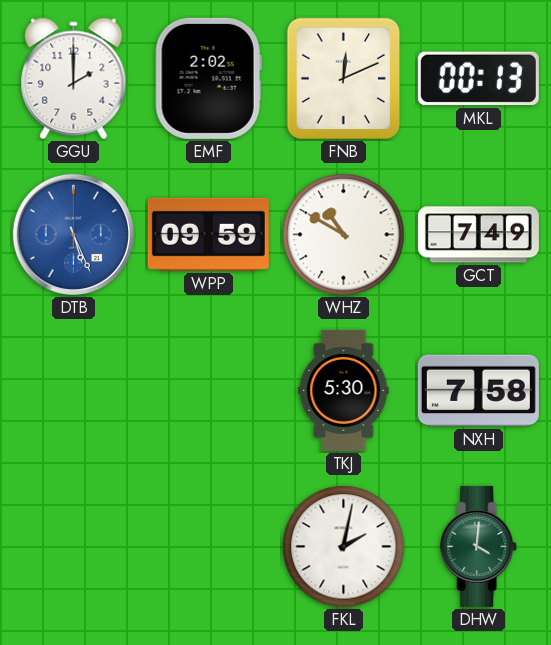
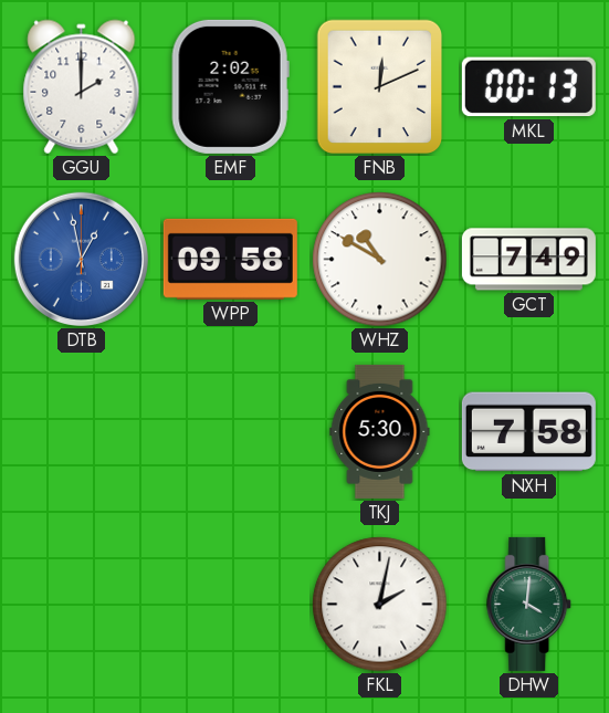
DTB: 5:26 -> 12:58
WPP: 09:59 -> 09:58
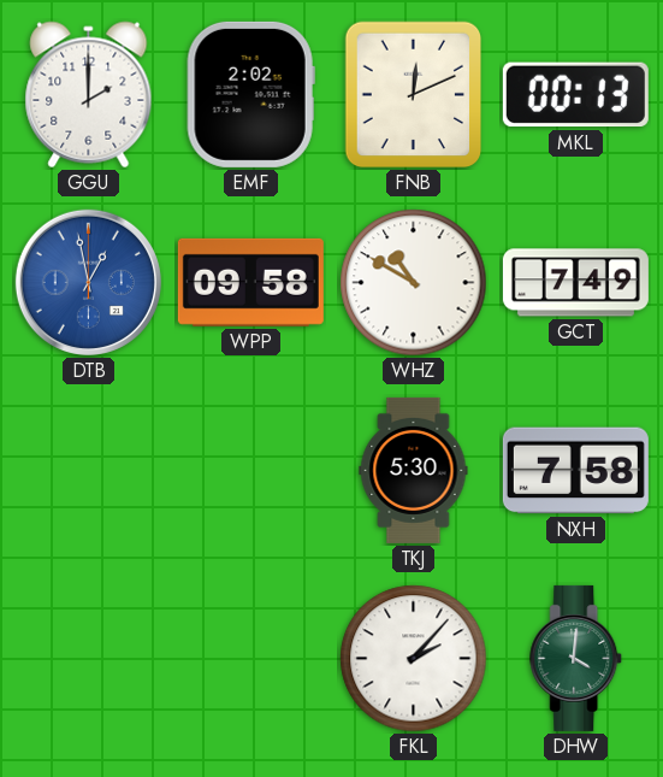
FKL: 2:02 -> 2:07
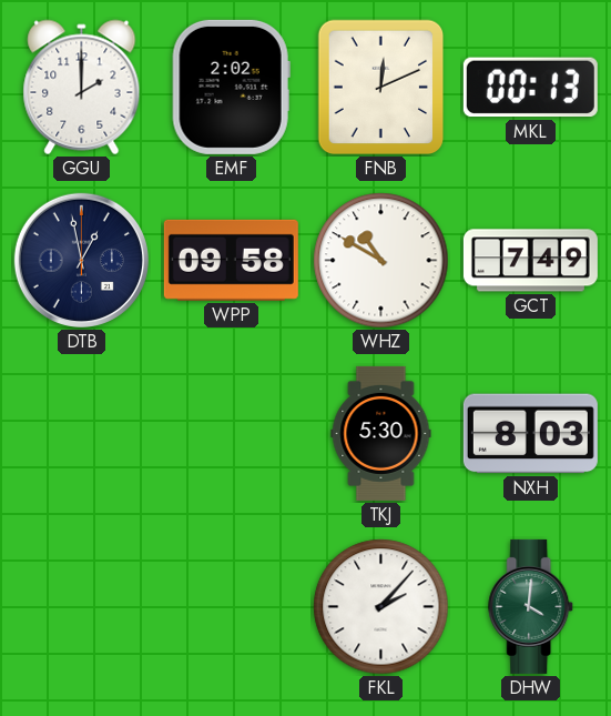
DTB dial: blue -> navy
NXH: 7:58 -> 8:03
